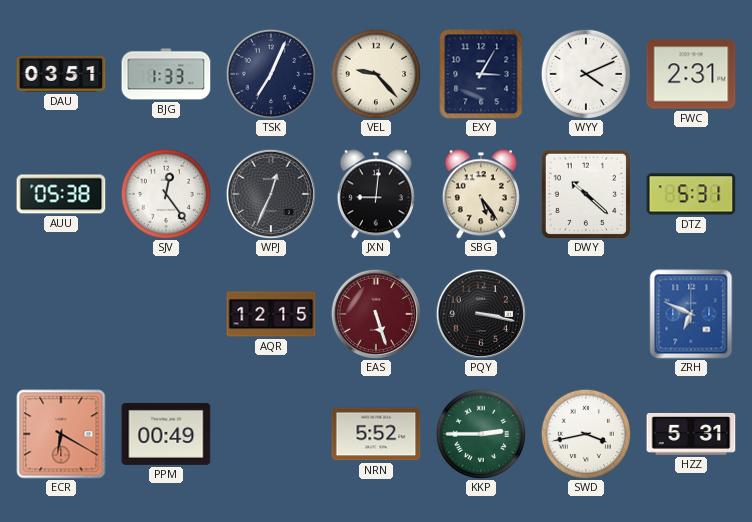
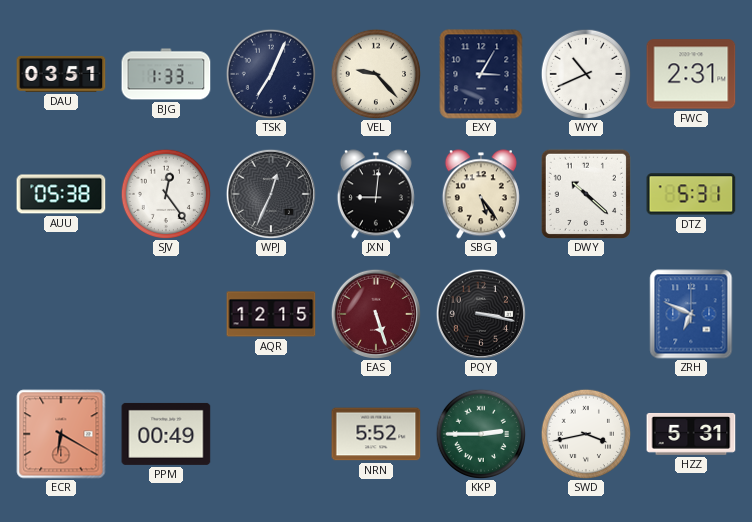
WYY: 4:11 -> 10:41
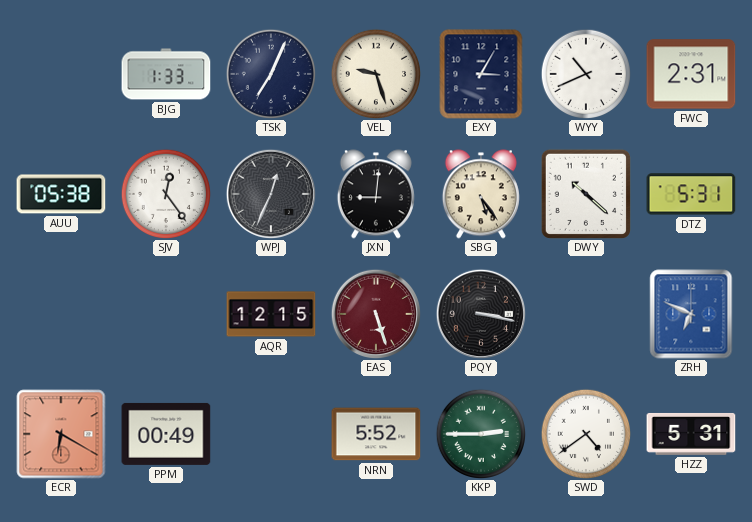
DAU: 03:51 -> none
VEL: 9:23 -> 9:27
SWD: 3:43 -> 4:39
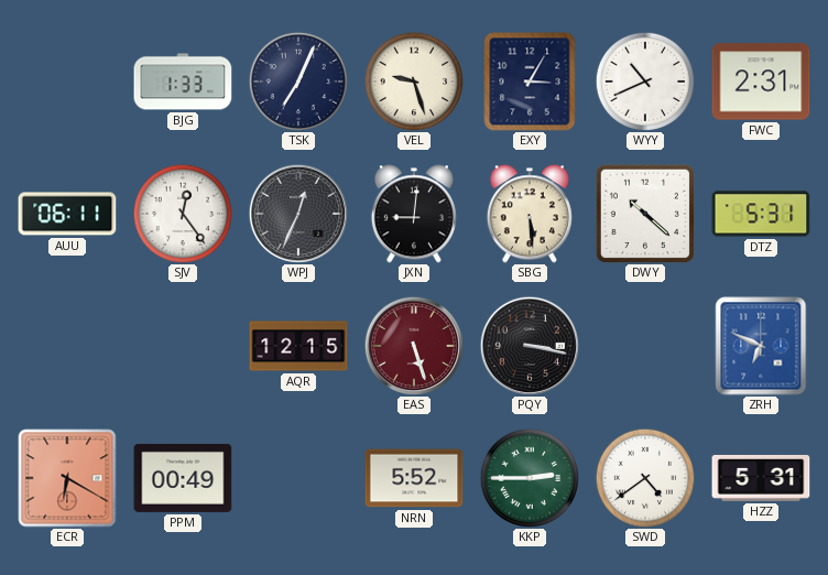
AUU: 05:38 -> 06:11
SBG: 5:24 -> 5:29
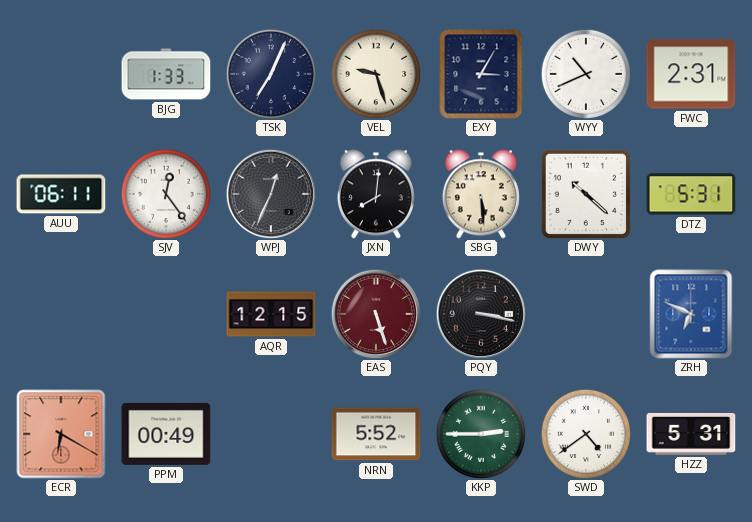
JXN: 9:01 -> 8:01
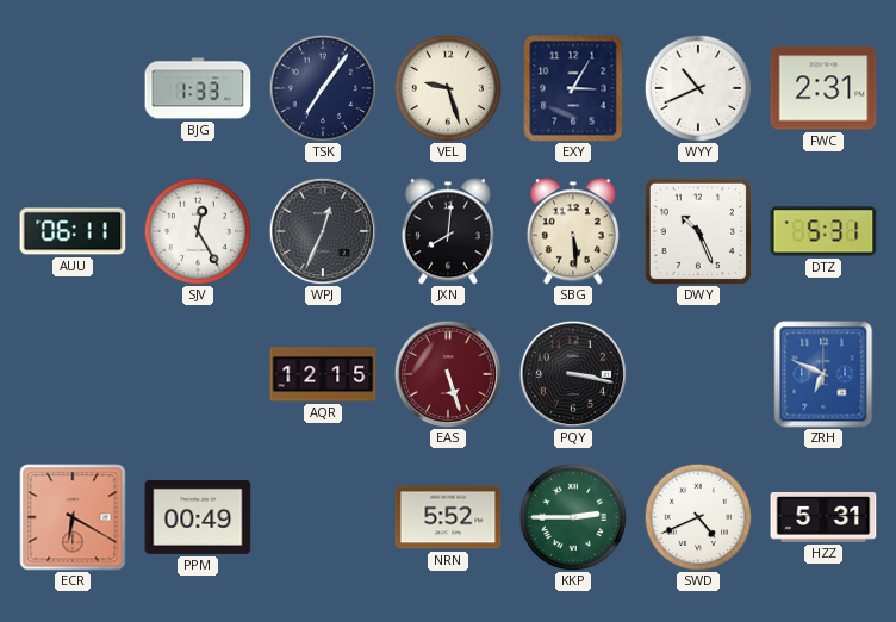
TSK: 7:04 -> 7:06
SJV: 12:24 -> 12:25
DWY: 10:22 -> 10:26
SWD: 4:39 -> 4:41
